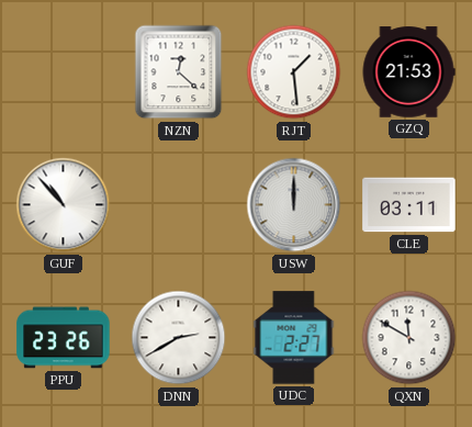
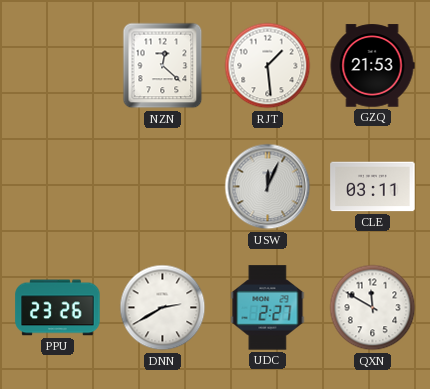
GUF: 10:53 -> none
USW: 12:00 -> 12:04
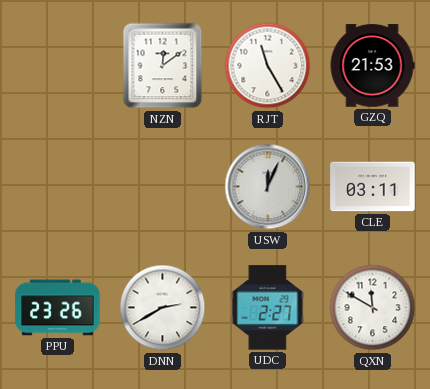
NZN: 12:22 -> 12:09
RJT: 1:29 -> 11:25
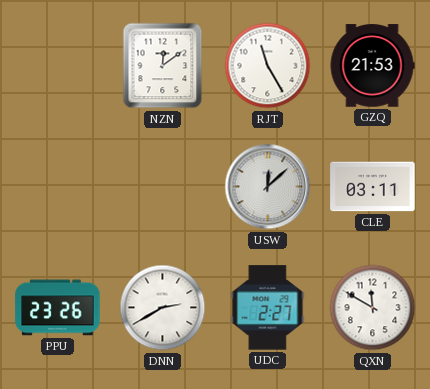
USW: 12:04 -> 12:08
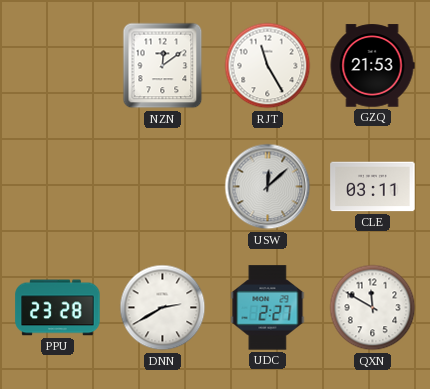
PPU: 23:26 -> 23:28
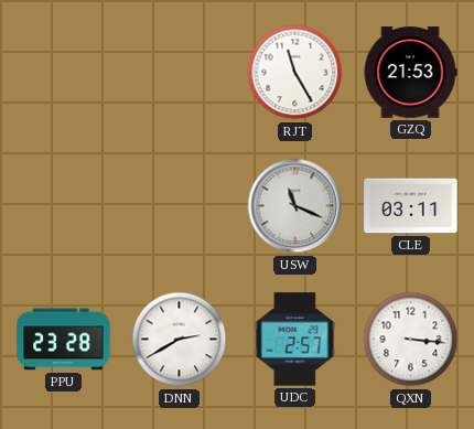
NZN: 12:09 -> none
USW: 12:08 -> 11:19
UDC: 2:27 -> 2:57
QXN: 11:50 -> 3:16
